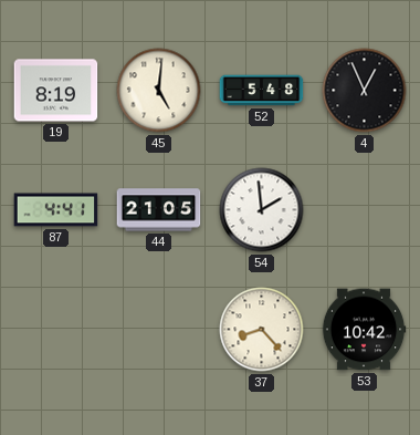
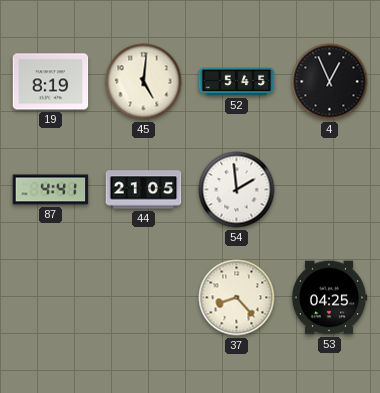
52: 5:48 -> 5:45
53: 10:42 -> 04:25
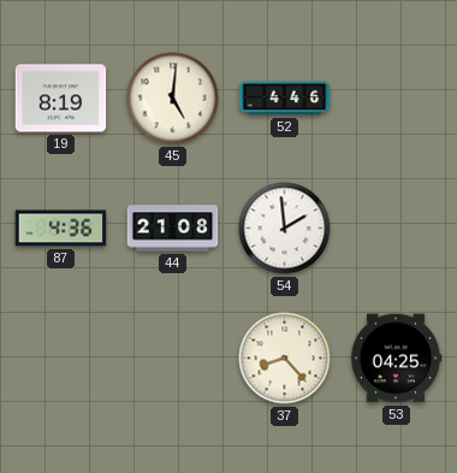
52: 5:45 -> 4:46
4: 12:56 -> none
87: 4:41 -> 4:36
44: 21:05 -> 21:08
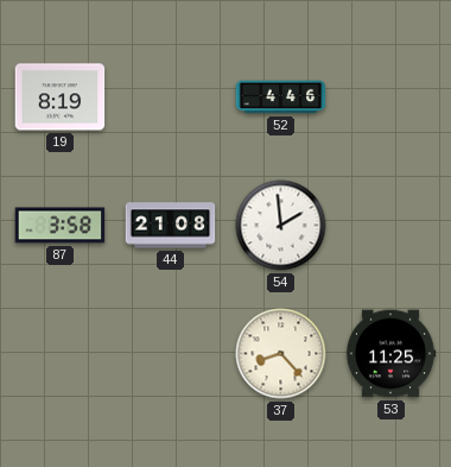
45: 5:01 -> none
87: 4:36 -> 3:58
53: 04:25 -> 11:25
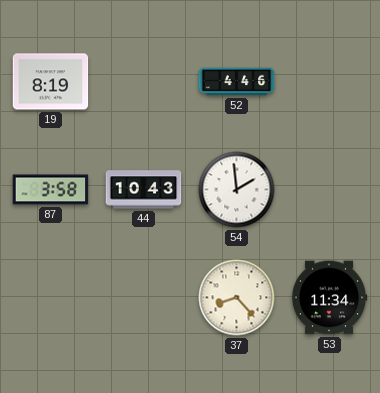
44: 21:08 -> 10:43
53: 11:25 -> 11:34
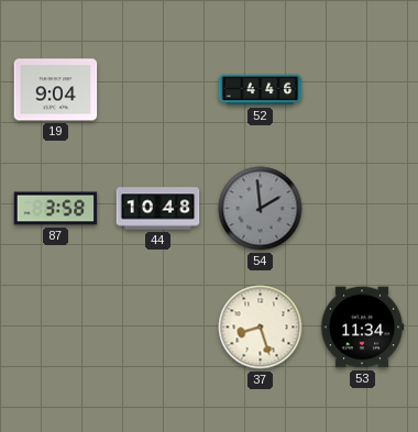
19: 8:19 -> 9:04
44: 10:43 -> 10:48
54 dial: white -> grey
37: 8:23 -> 8:27
